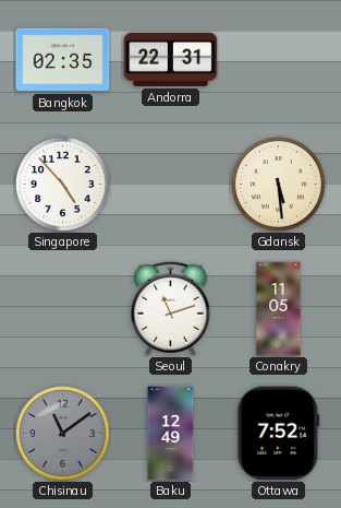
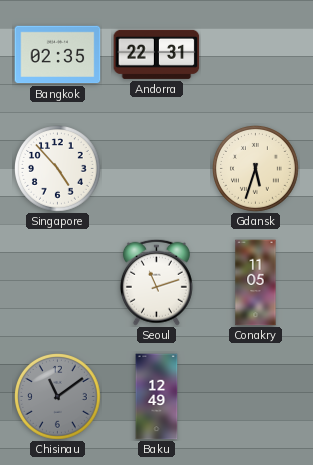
Gdansk: 5:29 -> 5:33
Ottawa: 7:52 -> none
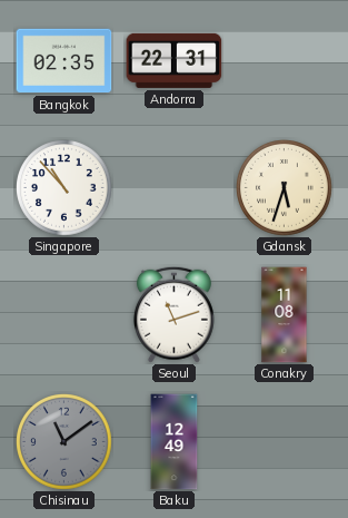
Singapore: 4:53 -> 10:53
Conakry: 11:05 -> 11:08
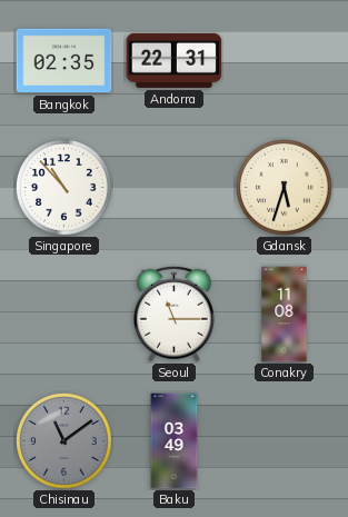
Seoul: 11:12 -> 11:15
Baku: 12:49 -> 03:49
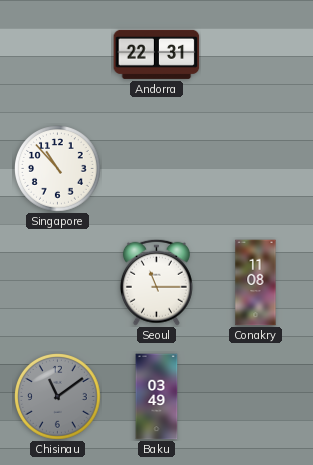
Bangkok: 02:35 -> none
Gdansk: 5:33 -> none
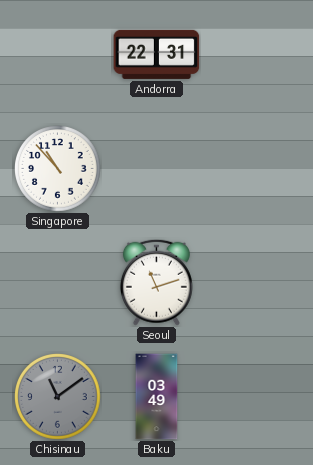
Seoul: 11:15 -> 11:12
Conakry: 11:08 -> none
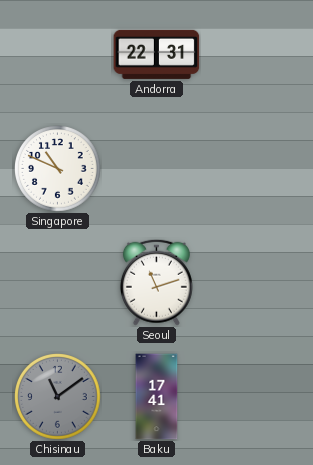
Singapore: 10:53 -> 10:49
Baku: 03:49 -> 17:41
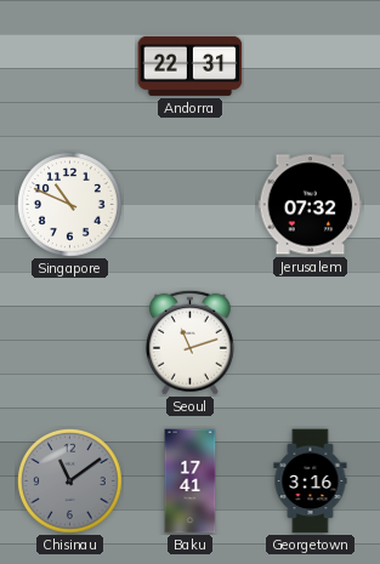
Jerusalem: none -> 07:32
Georgetown: none -> 3:16
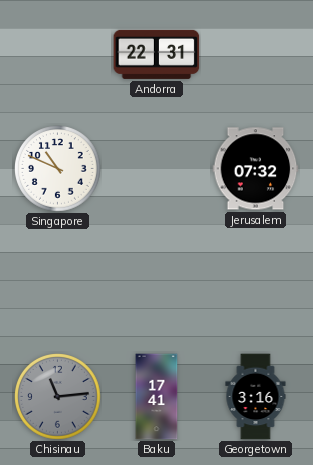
Seoul: 11:12 -> none
Chisinau: 11:09 -> 11:14
